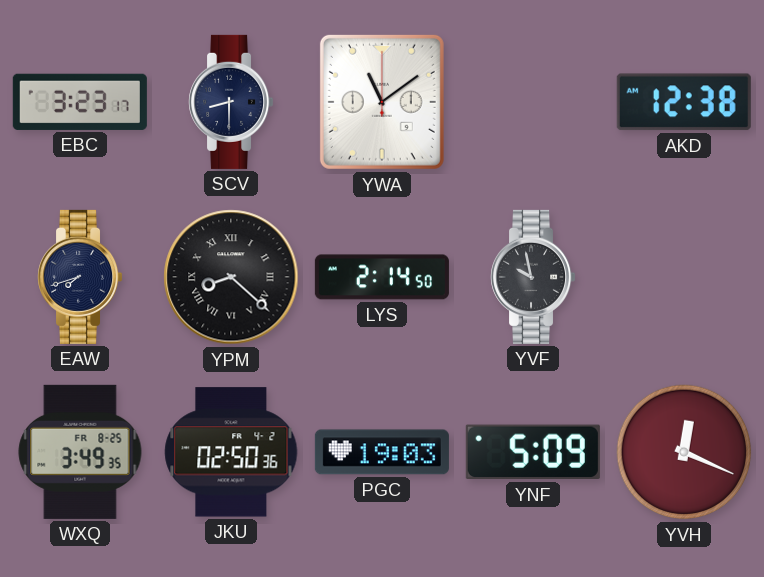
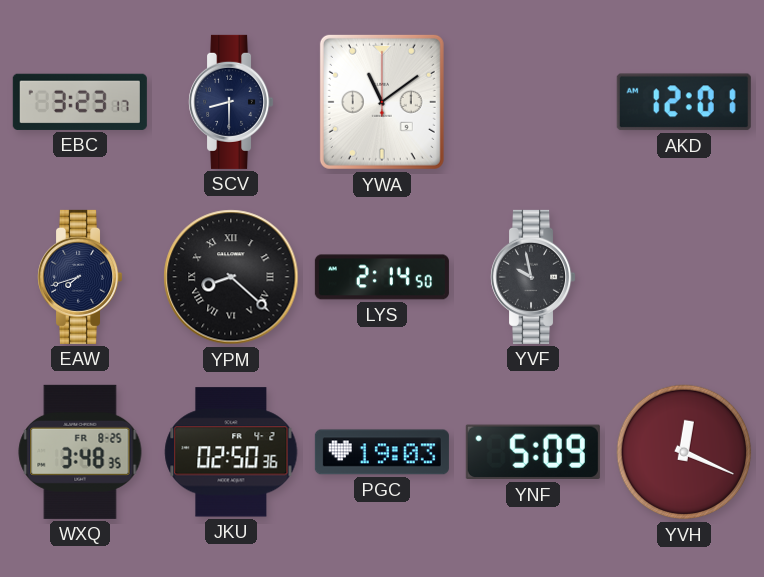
AKD: 12:38 -> 12:01
WXQ: 3:49 -> 3:48
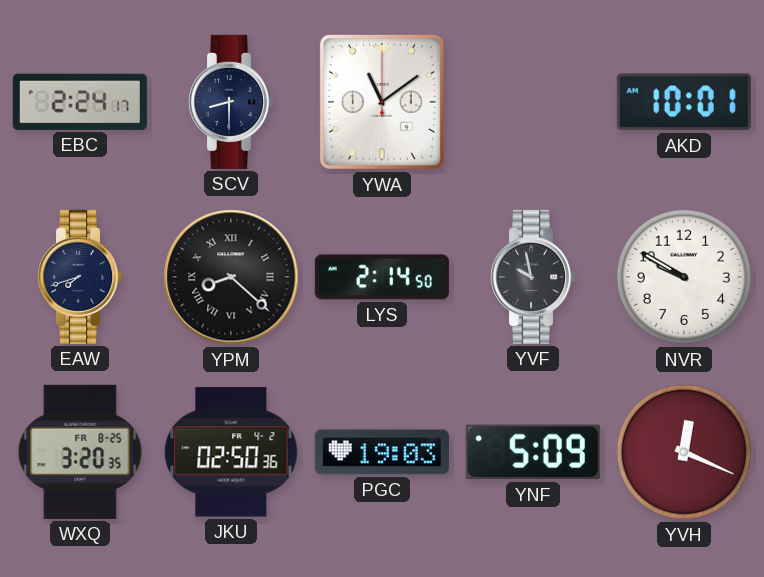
EBC: 3:23 -> 2:24
AKD: 12:01 -> 10:01
NVR: none -> 9:50
WXQ: 3:48 -> 3:20
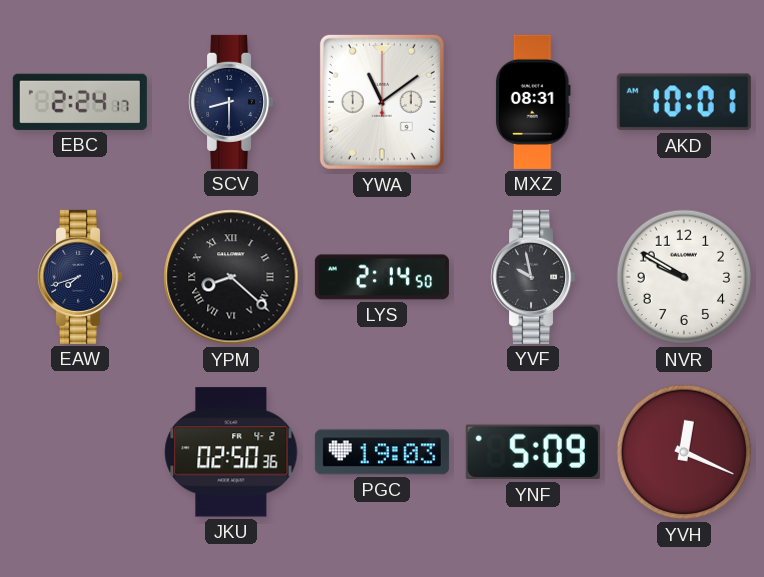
MXZ: none -> 08:31
WXQ: 3:20 -> none
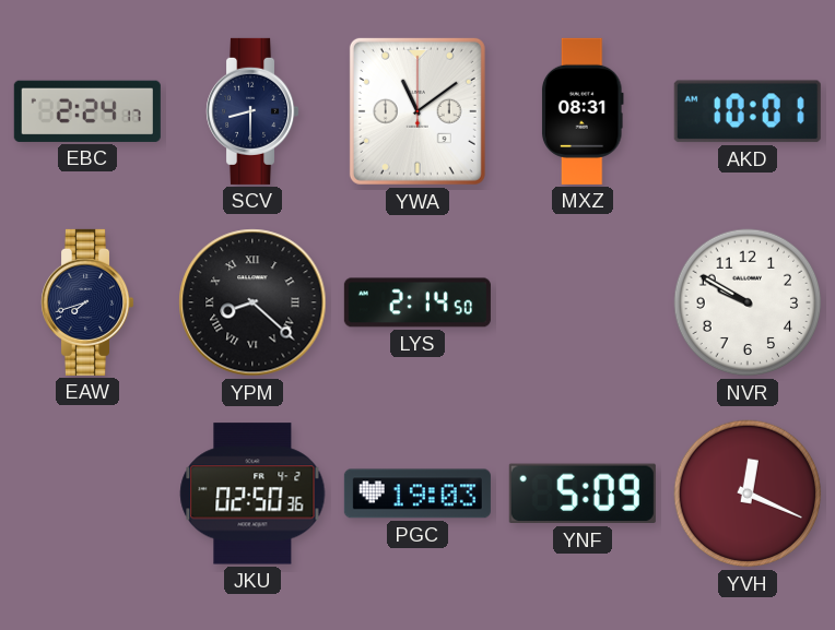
YVF: 9:58 -> none
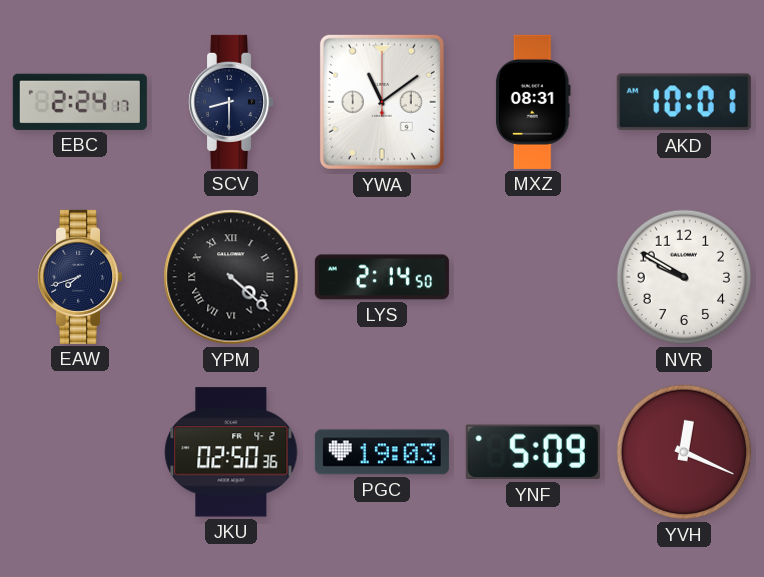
YPM: 8:22 -> 4:22
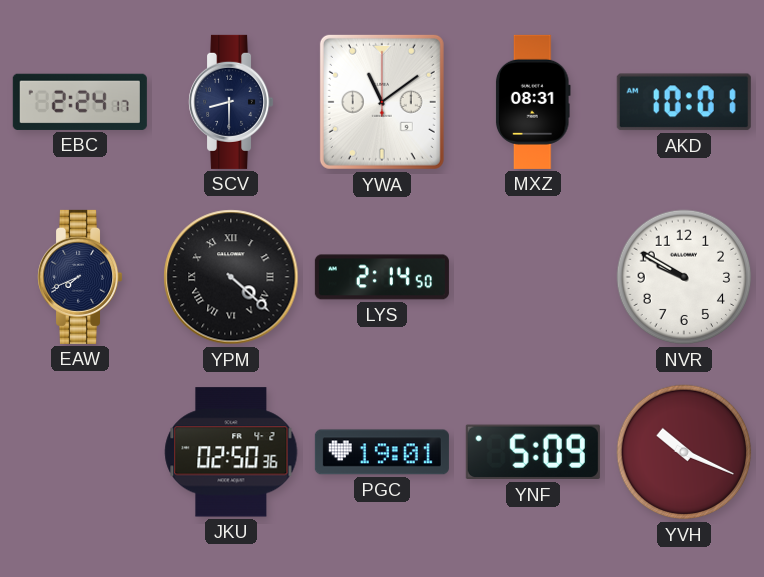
EAW: 7:42 -> 7:41
PGC: 19:03 -> 19:01
YVH: 12:19 -> 10:19
